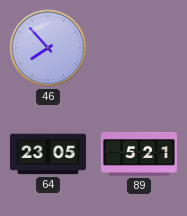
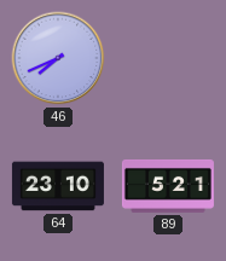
46: 7:53 -> 7:41
64: 23:05 -> 23:10
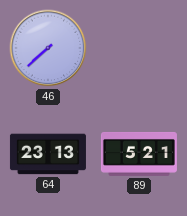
46: 7:41 -> 7:38
64: 23:10 -> 23:13
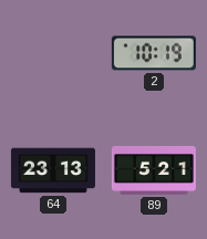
46: 7:38 -> none
2: none -> 10:19
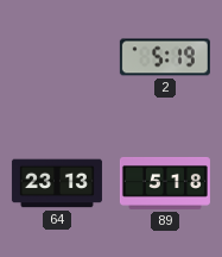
2: 10:19 -> 5:19
89: 5:21 -> 5:18
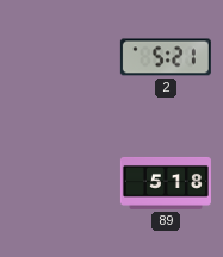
2: 5:19 -> 5:21
64: 23:13 -> none
